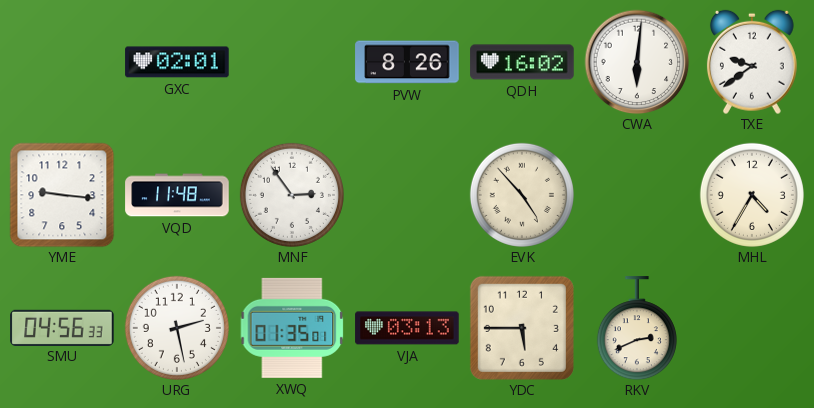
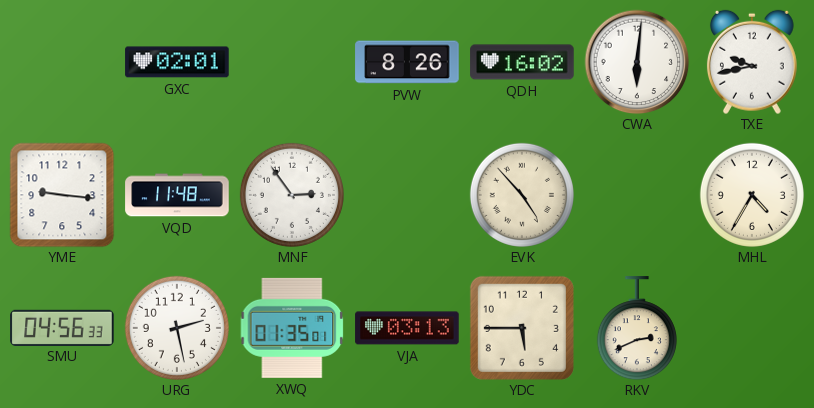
TXE: 9:39 -> 9:43
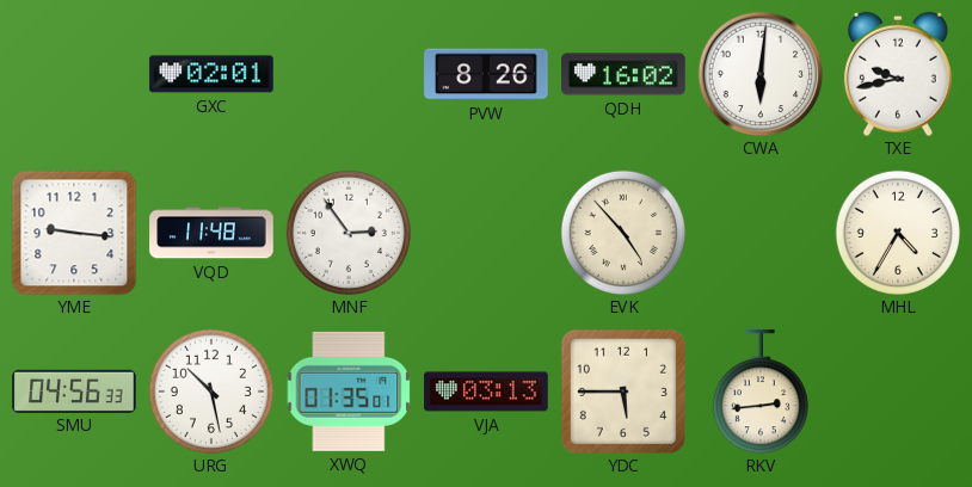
URG: 2:28 -> 10:28
RKV: 2:41 -> 2:44
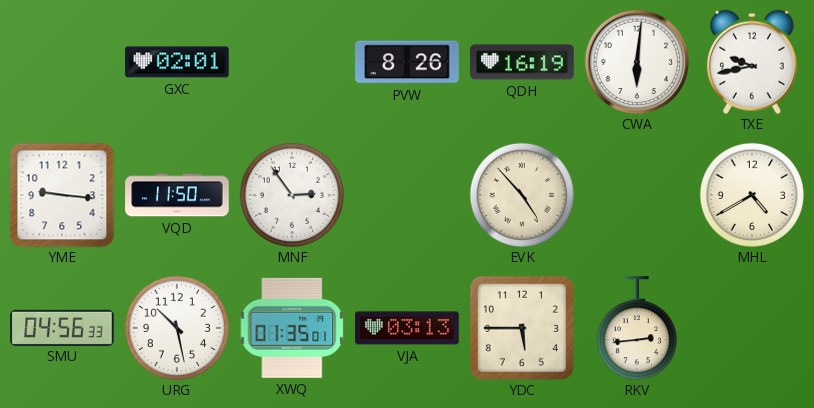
QDH: 16:02 -> 16:19
VQD: 11:48 -> 11:50
MHL: 4:35 -> 4:40
